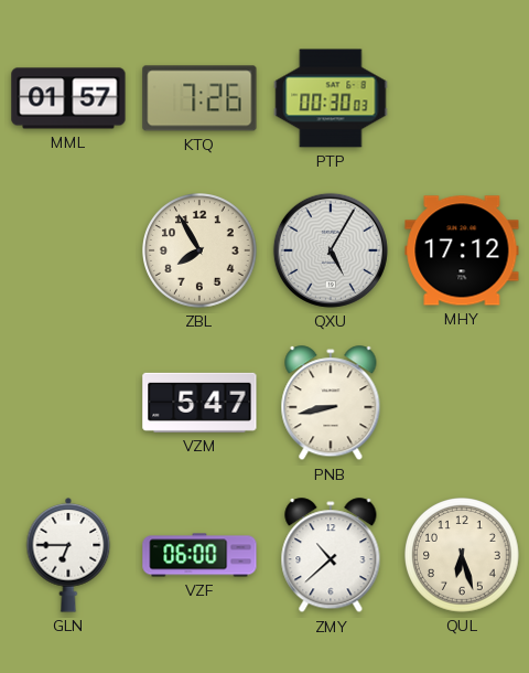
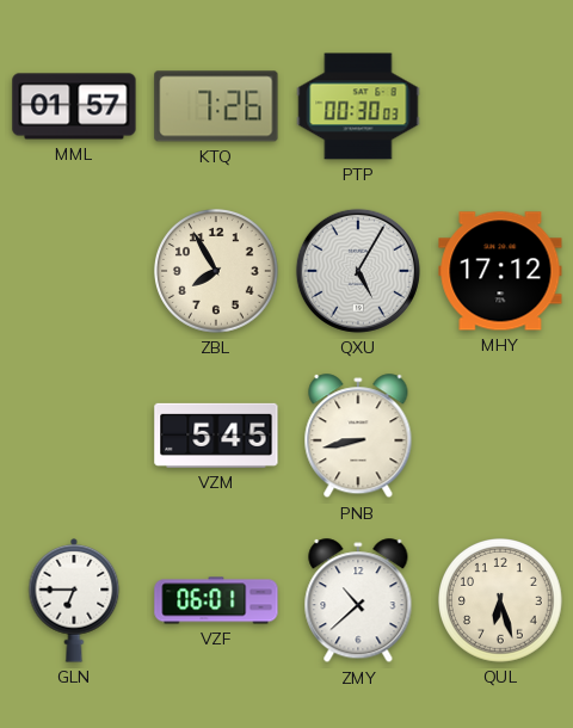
VZM: 5:47 -> 5:45
VZF: 06:00 -> 06:01
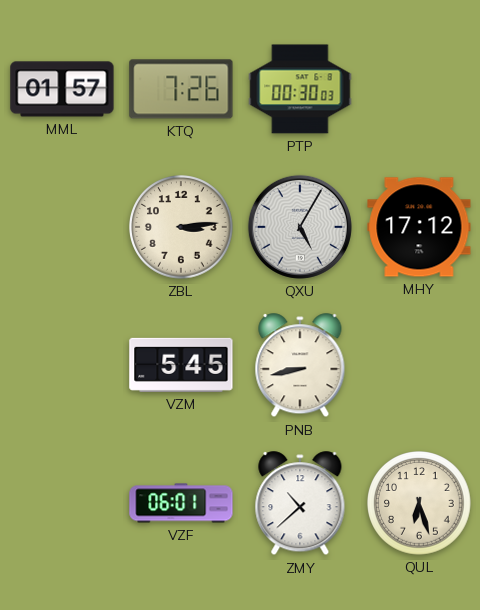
ZBL: 7:55 -> 3:14
GLN: 6:45 -> none
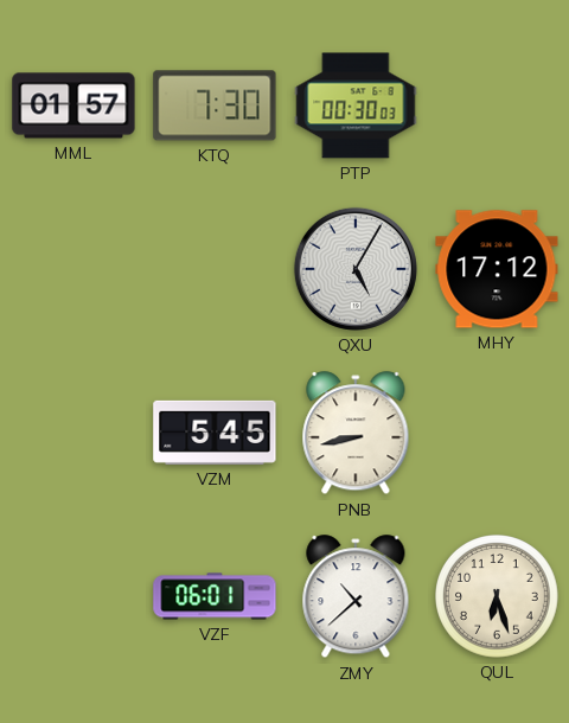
KTQ: 7:26 -> 7:30
ZBL: 3:14 -> none
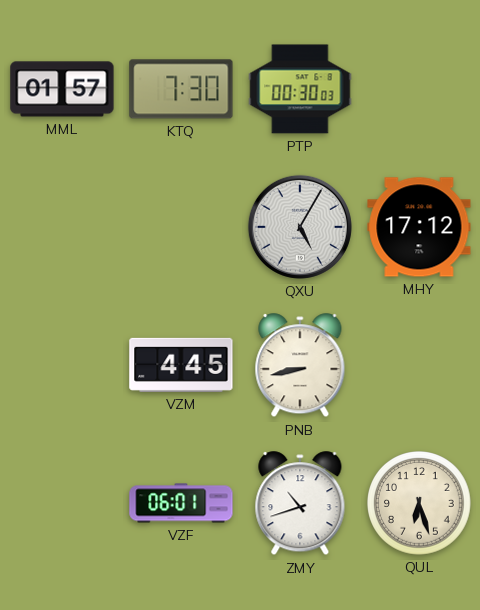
VZM: 5:45 -> 4:45
ZMY: 10:38 -> 10:42
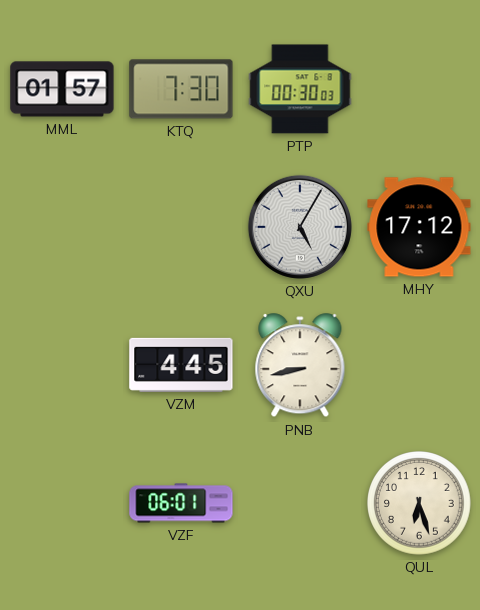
ZMY: 10:42 -> none
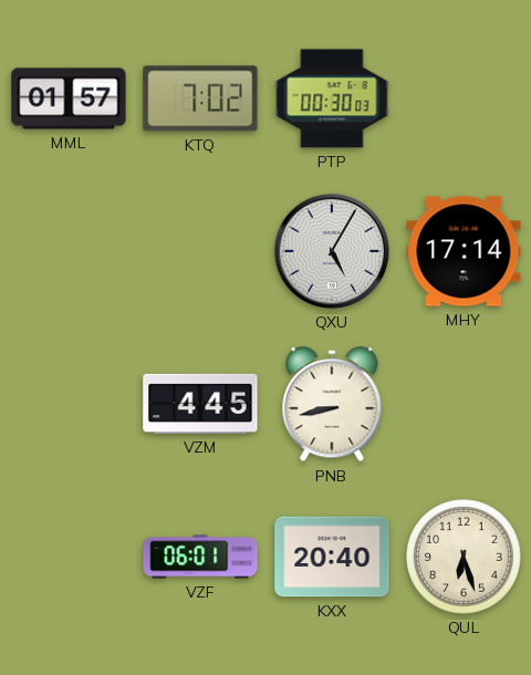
KTQ: 7:30 -> 7:02
MHY: 17:12 -> 17:14
KXX: none -> 20:40
